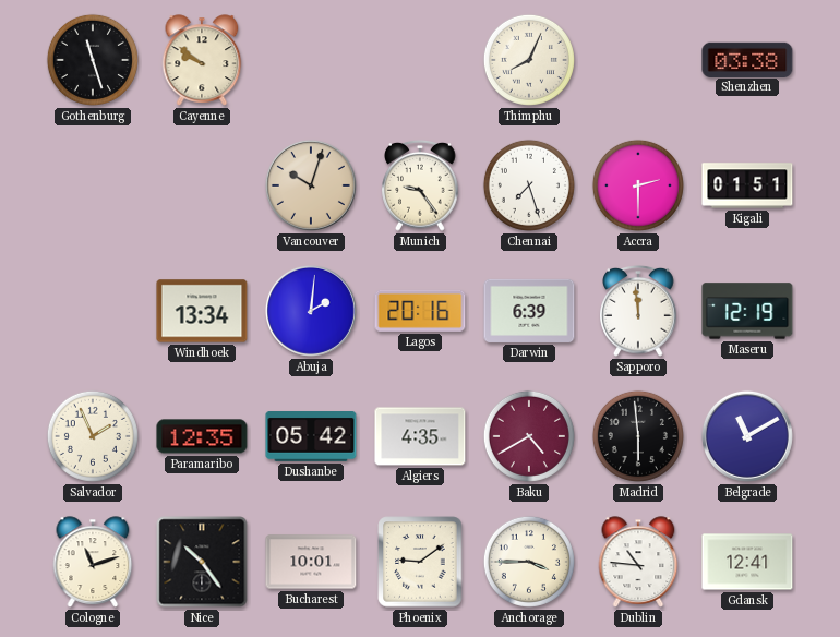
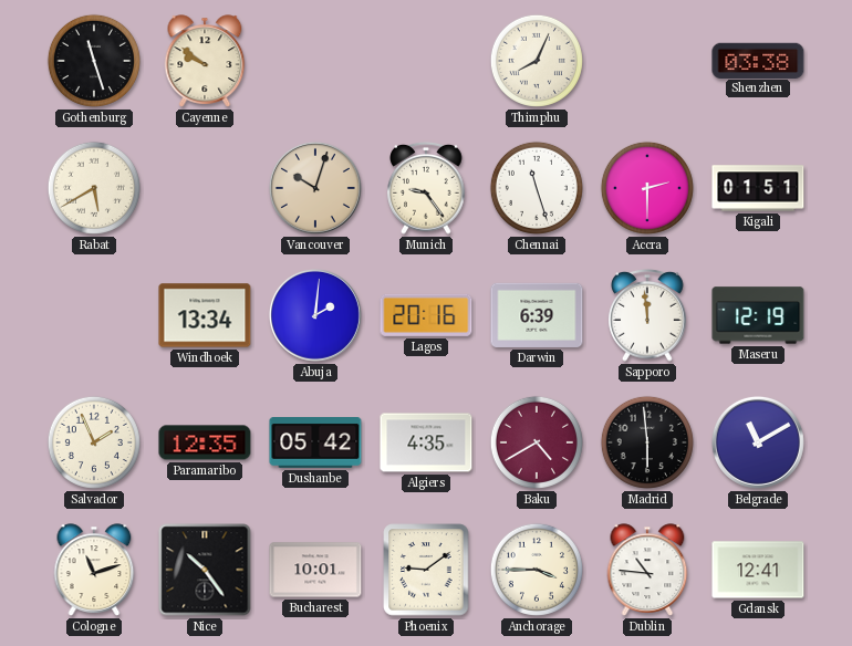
Rabat: none -> 5:40
Chennai: 7:27 -> 11:27
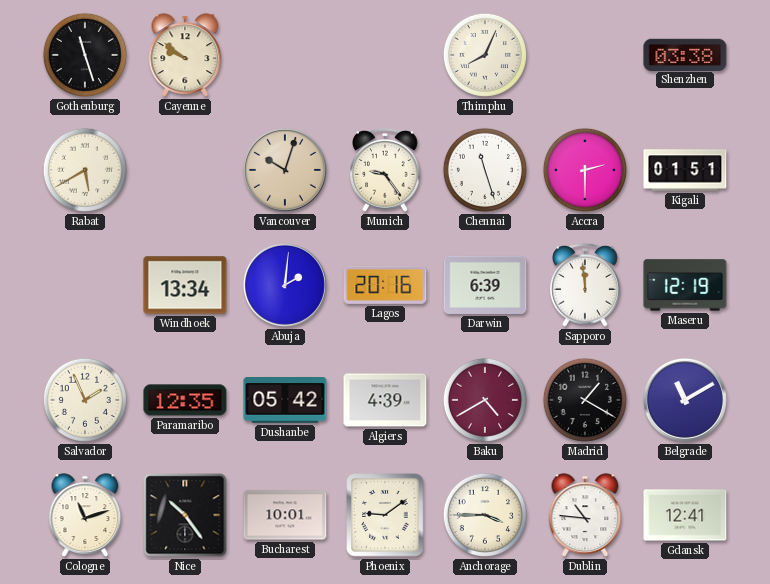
Algiers: 4:35 -> 4:39
Madrid: 5:59 -> 1:20
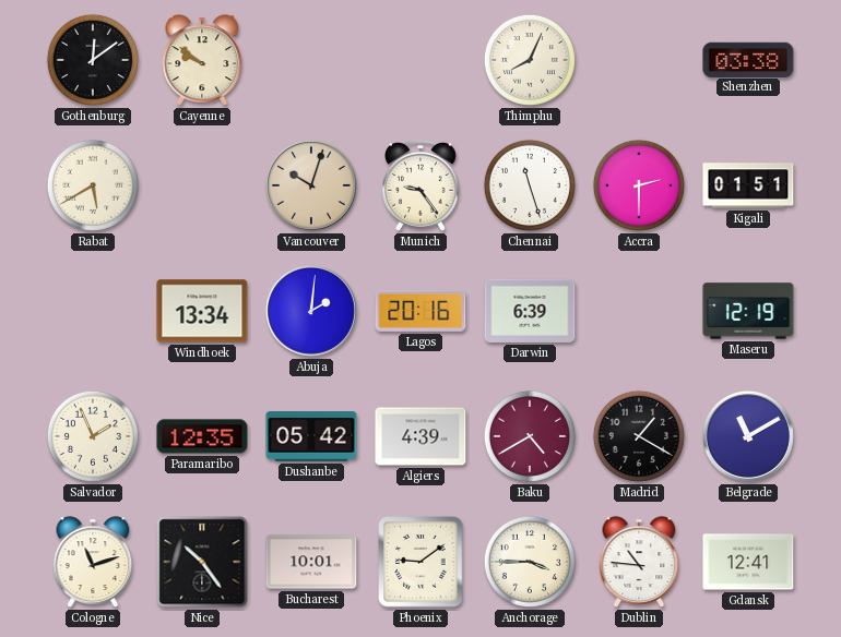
Gothenburg: 11:27 -> 12:09
Sapporo: 11:59 -> none
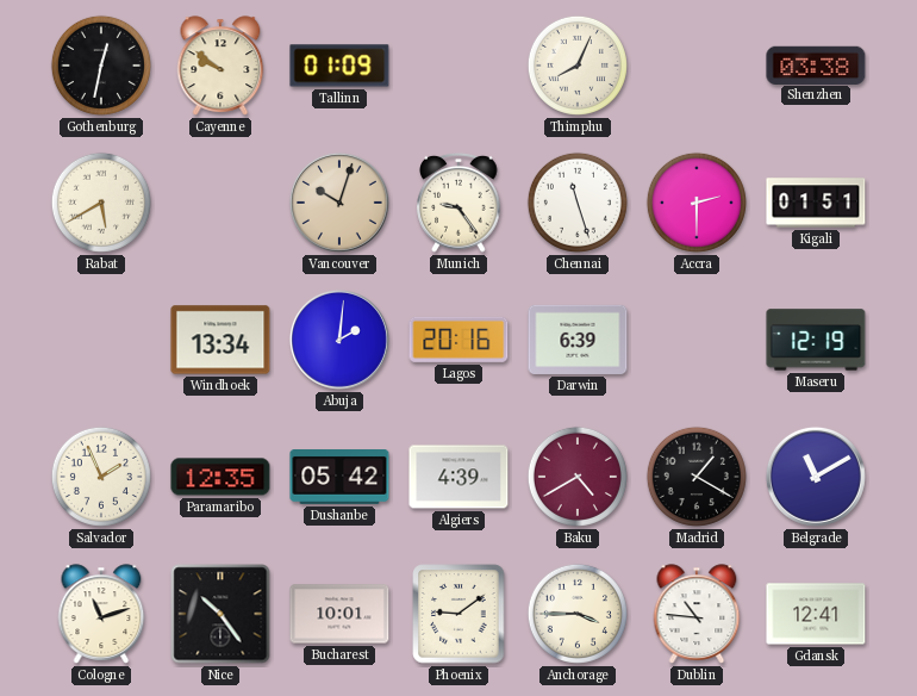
Gothenburg: 12:09 -> 12:32
Tallinn: none -> 01:09
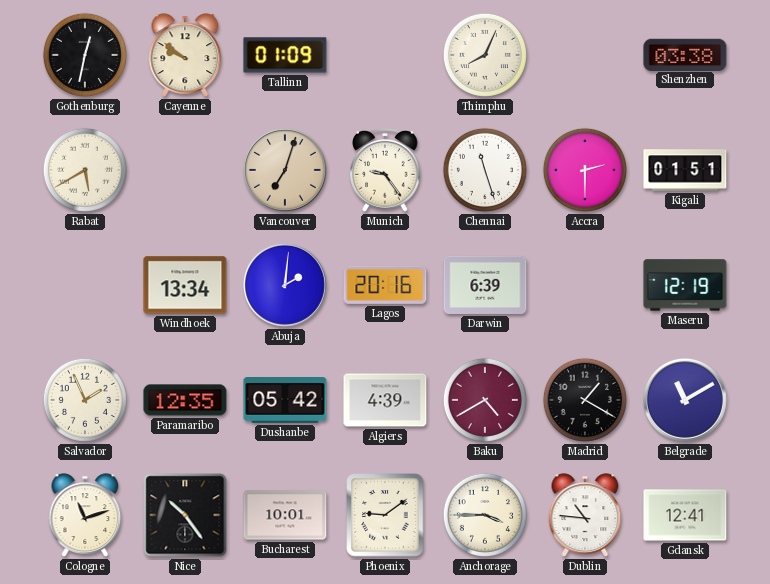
Vancouver: 10:03 -> 7:03
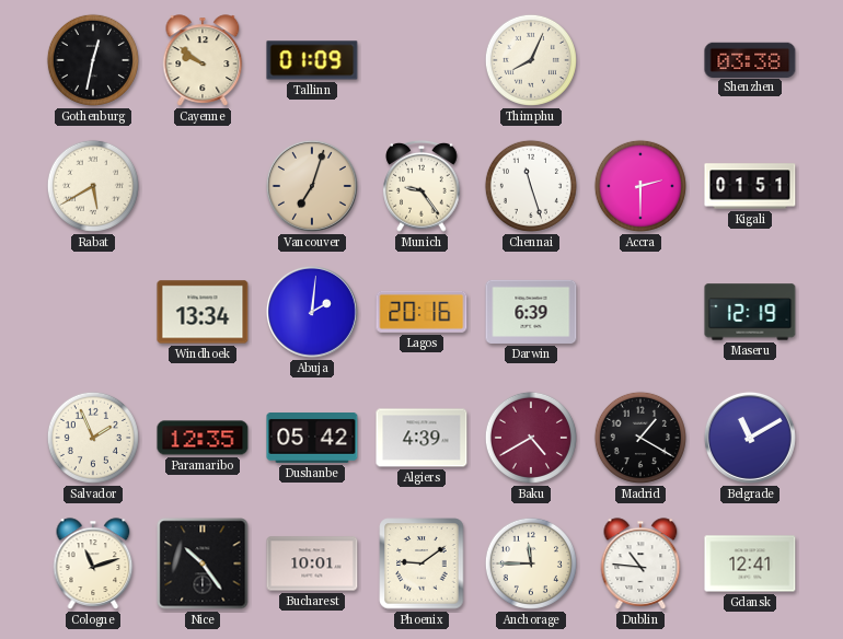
Anchorage: 3:45 -> 11:45
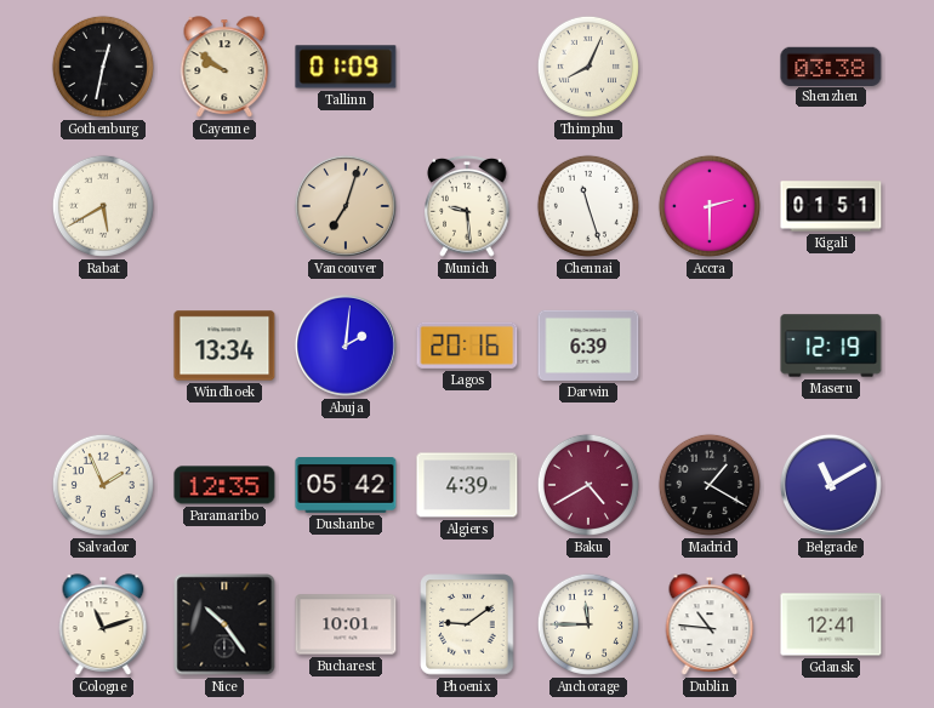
Munich: 9:24 -> 9:29
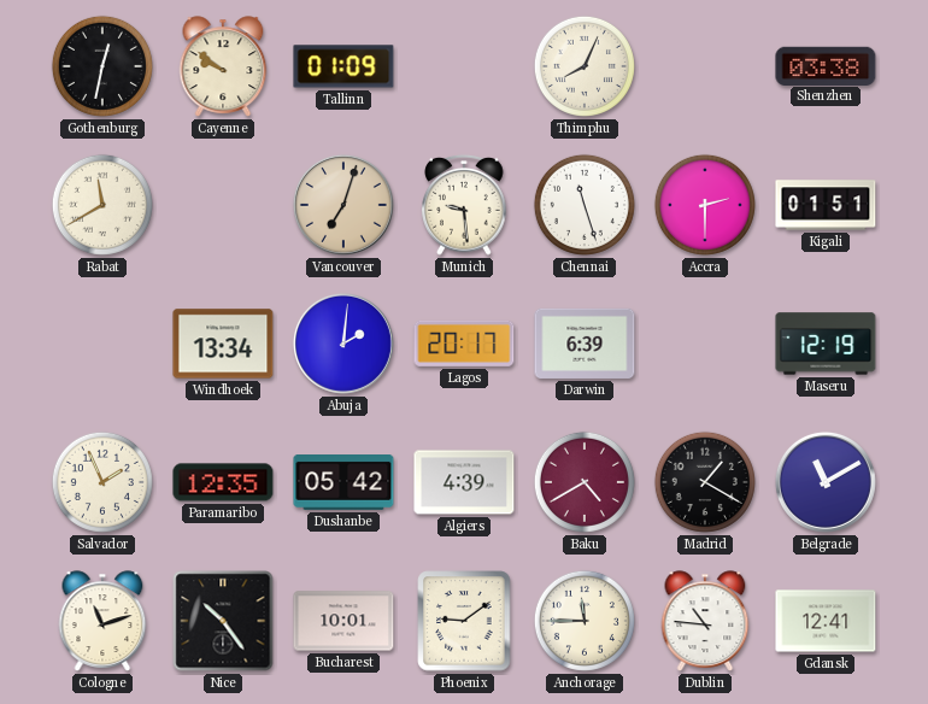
Rabat: 5:40 -> 11:40
Lagos: 20:16 -> 20:17
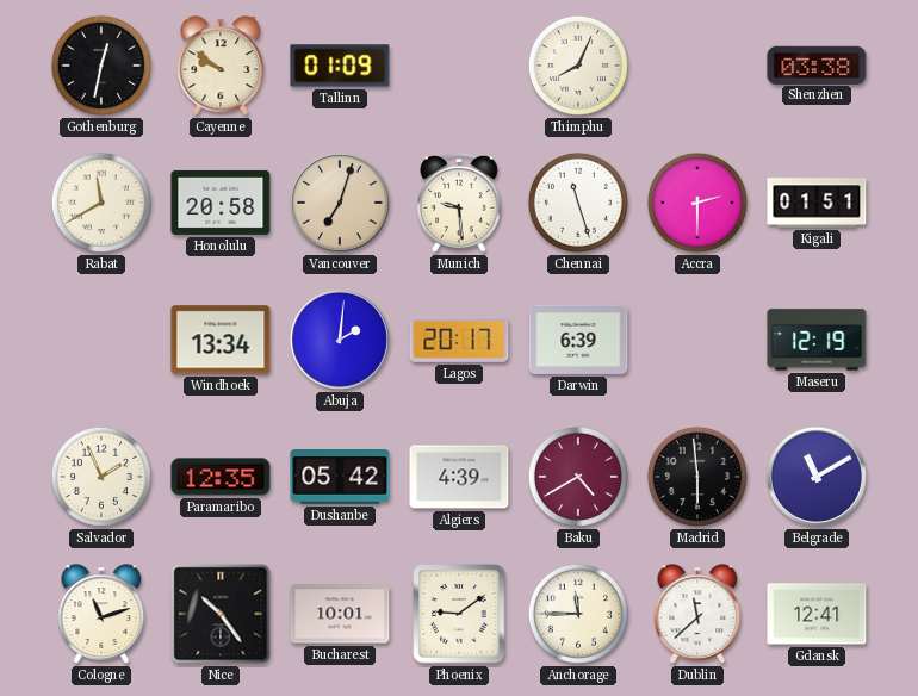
Honolulu: none -> 20:58
Madrid: 1:20 -> 5:59
Dublin: 10:46 -> 11:38
